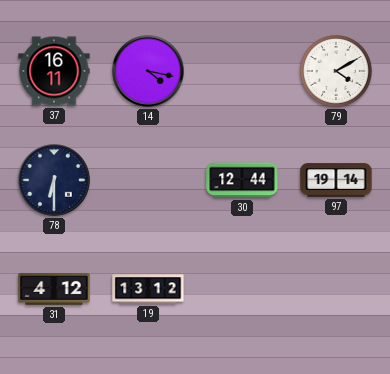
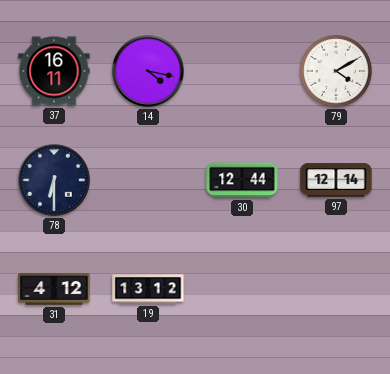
97: 19:14 -> 12:14
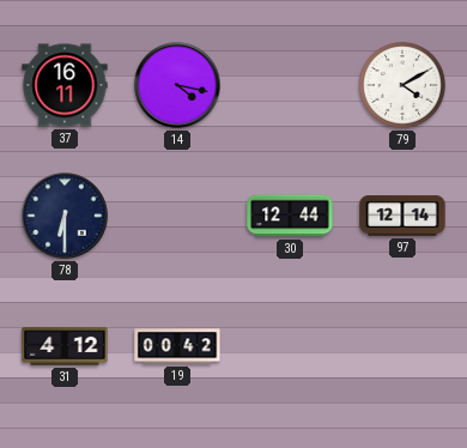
19: 13:12 -> 00:42
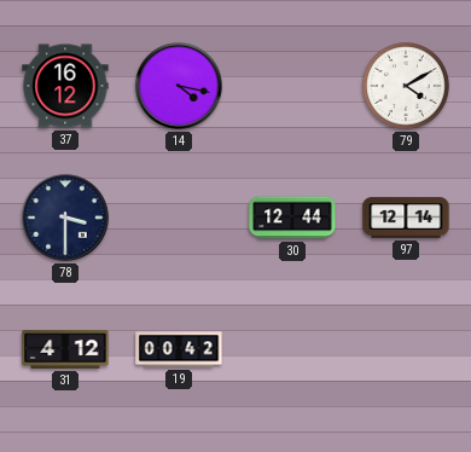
37: 16:11 -> 16:12
78: 6:30 -> 3:30
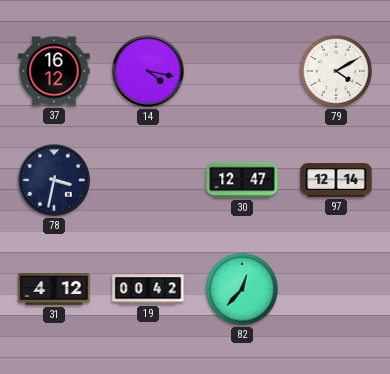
78: 3:30 -> 3:32
30: 12:44 -> 12:47
82: none -> 12:37
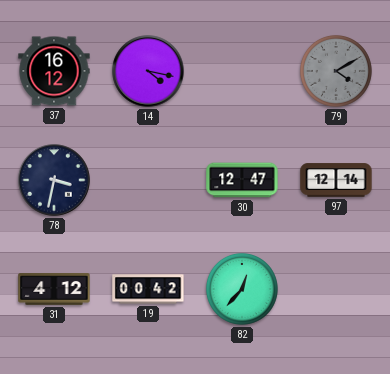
79 dial: white -> grey
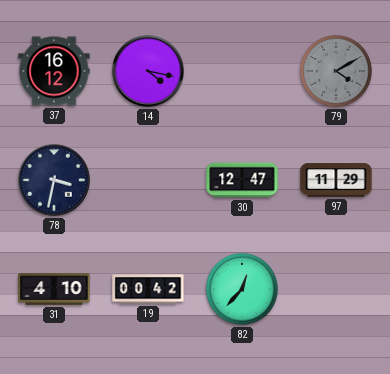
97: 12:14 -> 11:29
31: 4:12 -> 4:10
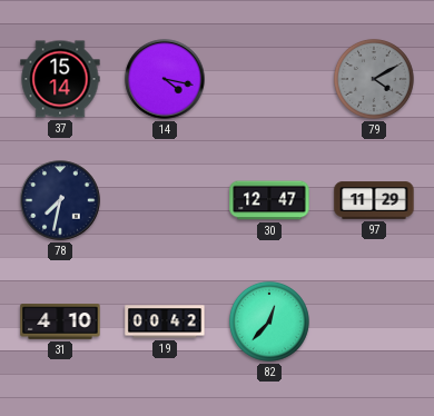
37: 16:12 -> 15:14
78: 3:32 -> 7:32
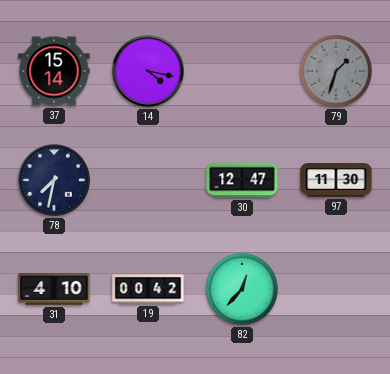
79: 4:10 -> 1:33
97: 11:29 -> 11:30
